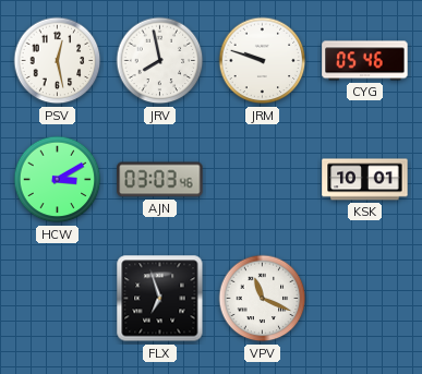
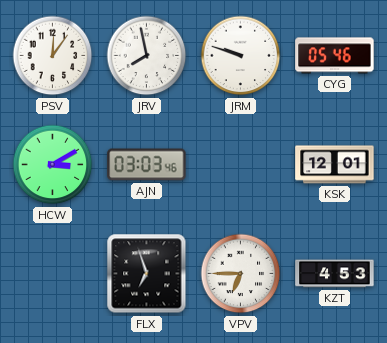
PSV: 12:28 -> 12:06
KSK: 10:01 -> 12:01
VPV: 11:19 -> 6:45
KZT: none -> 4:53
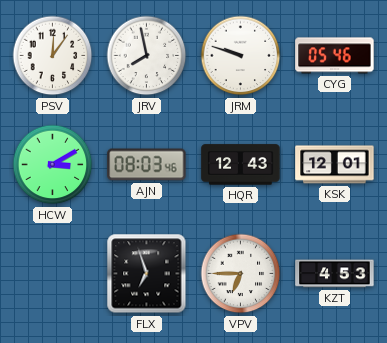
AJN: 03:03 -> 08:03
HQR: none -> 12:43
